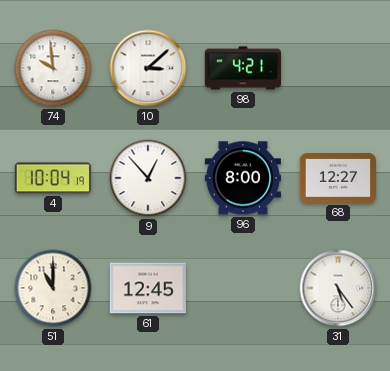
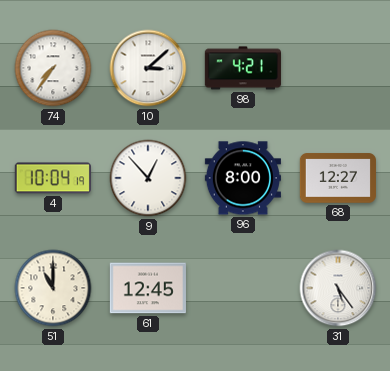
74: 9:59 -> 7:36
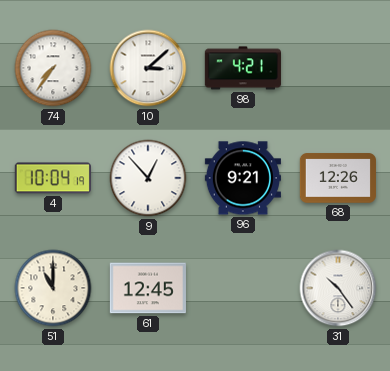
96: 8:00 -> 9:21
68: 12:27 -> 12:26
31: 5:24 -> 10:24
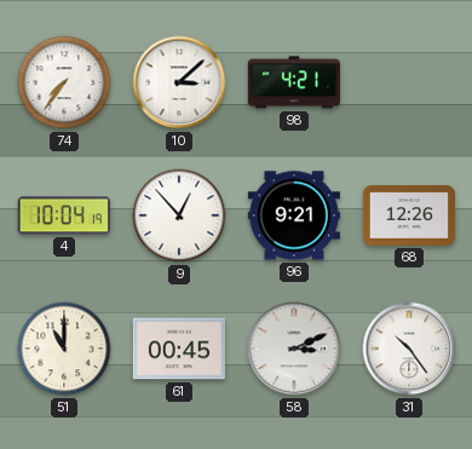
61: 12:45 -> 00:45
58: none -> 3:11
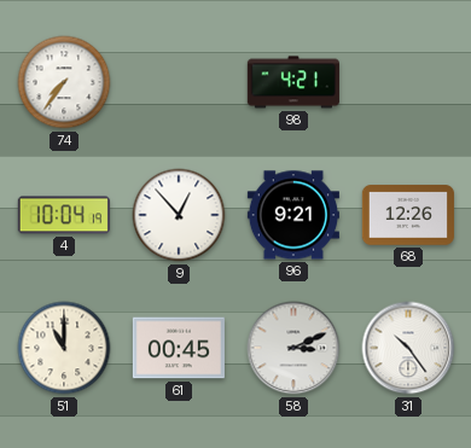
10: 3:08 -> none
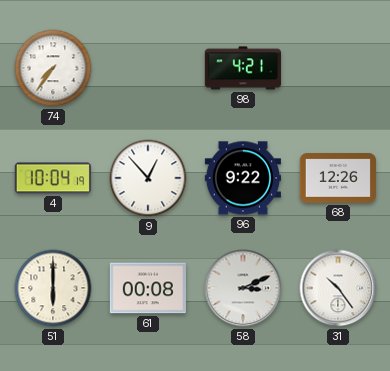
96: 9:21 -> 9:22
51: 11:00 -> 6:00
61: 00:45 -> 00:08
